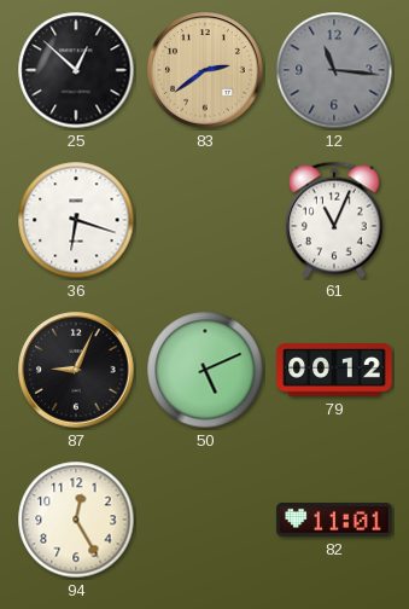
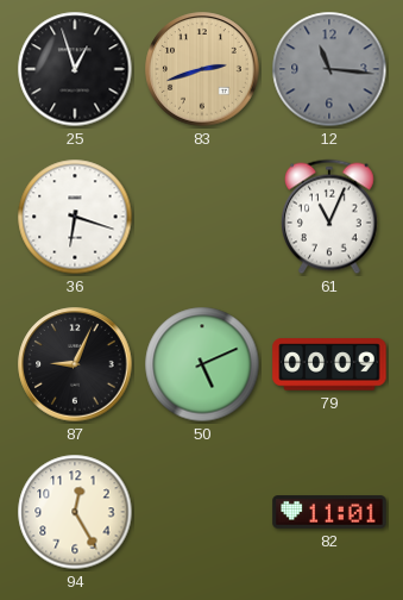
25: 12:52 -> 12:57
83: 2:39 -> 2:42
79: 00:12 -> 00:09
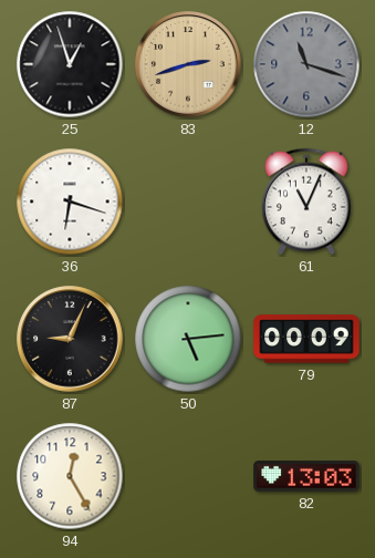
12: 11:16 -> 11:18
50: 5:11 -> 5:14
82: 11:01 -> 13:03
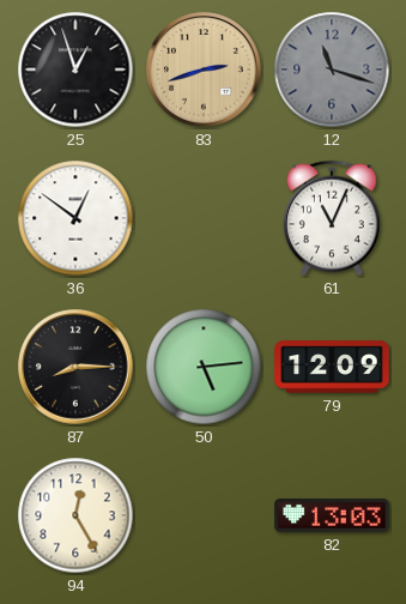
36: 6:18 -> 12:51
87: 9:04 -> 8:15
79: 00:09 -> 12:09
